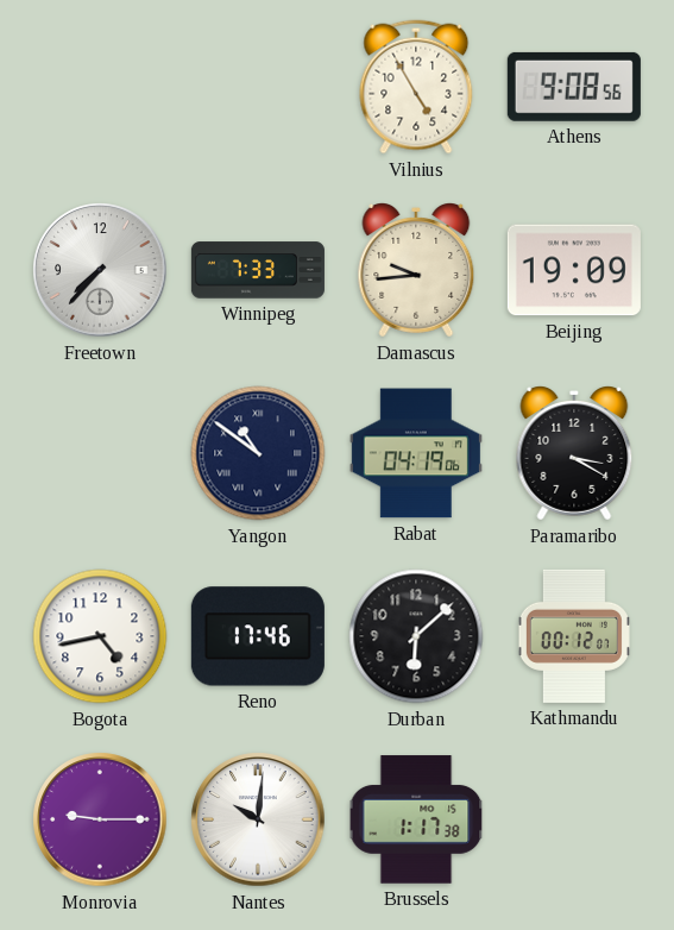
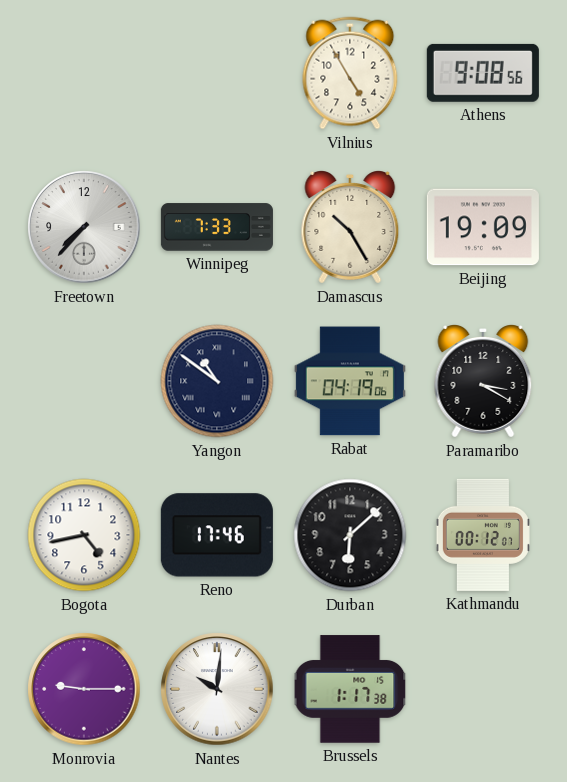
Damascus: 9:44 -> 10:25
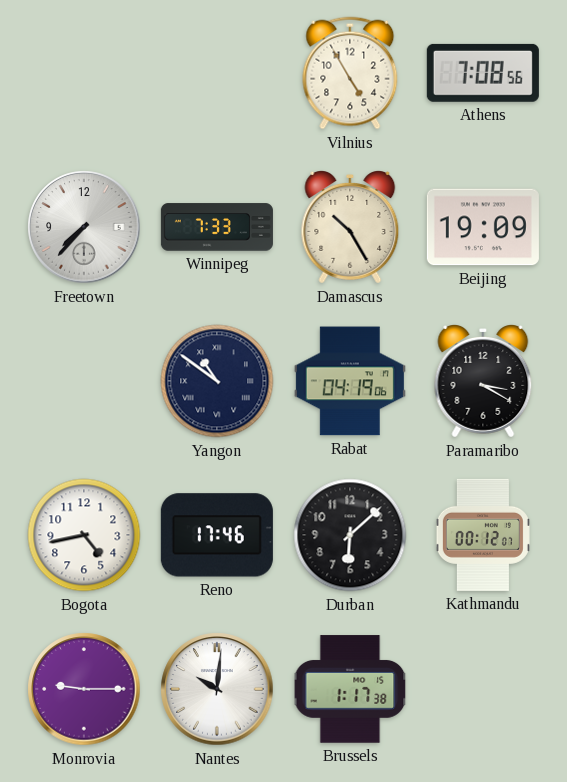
Athens: 9:08 -> 7:08
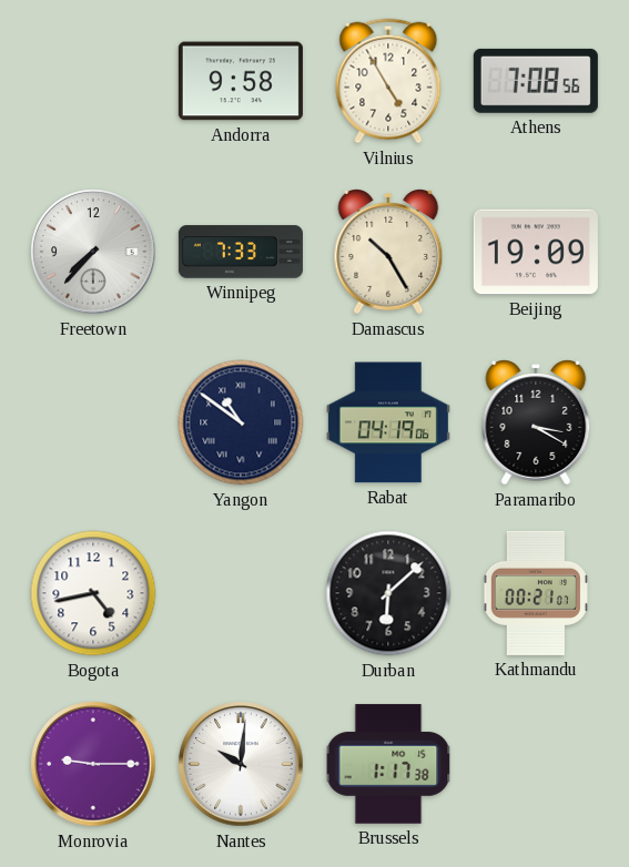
Andorra: none -> 9:58
Reno: 17:46 -> none
Kathmandu: 00:12 -> 00:21
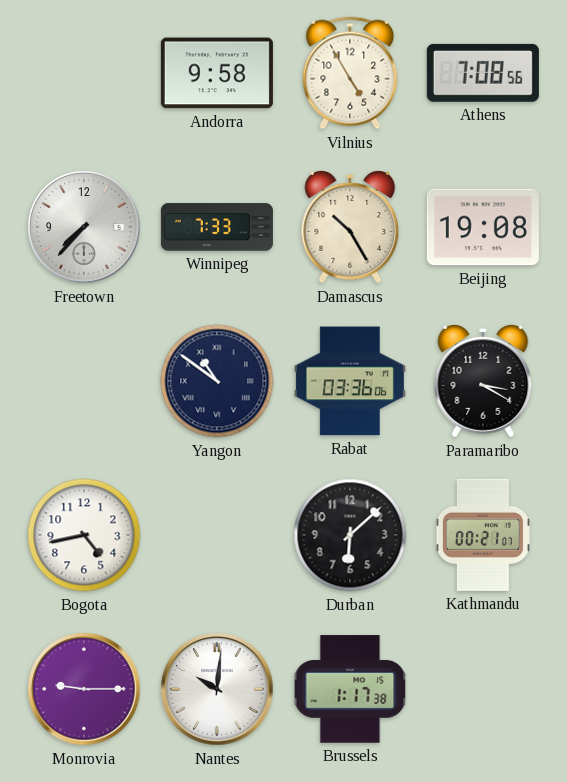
Beijing: 19:09 -> 19:08
Rabat: 04:19 -> 03:36
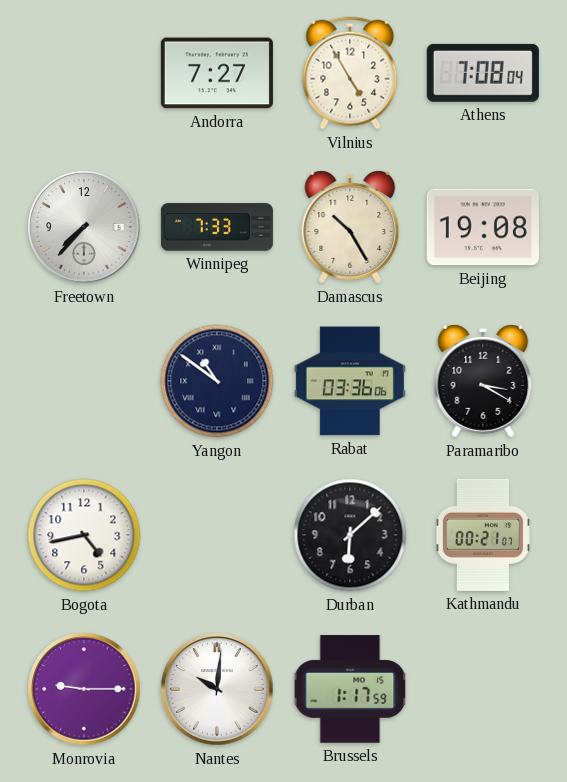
Andorra: 9:58 -> 7:27
Athens: 7:08:56 -> 7:08:04
Brussels: 1:17:38 -> 1:17:59
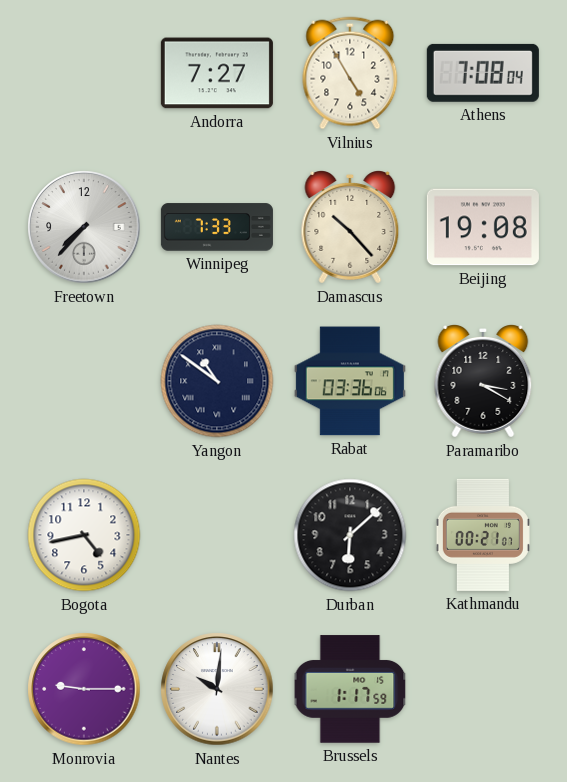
Damascus: 10:25 -> 10:23
